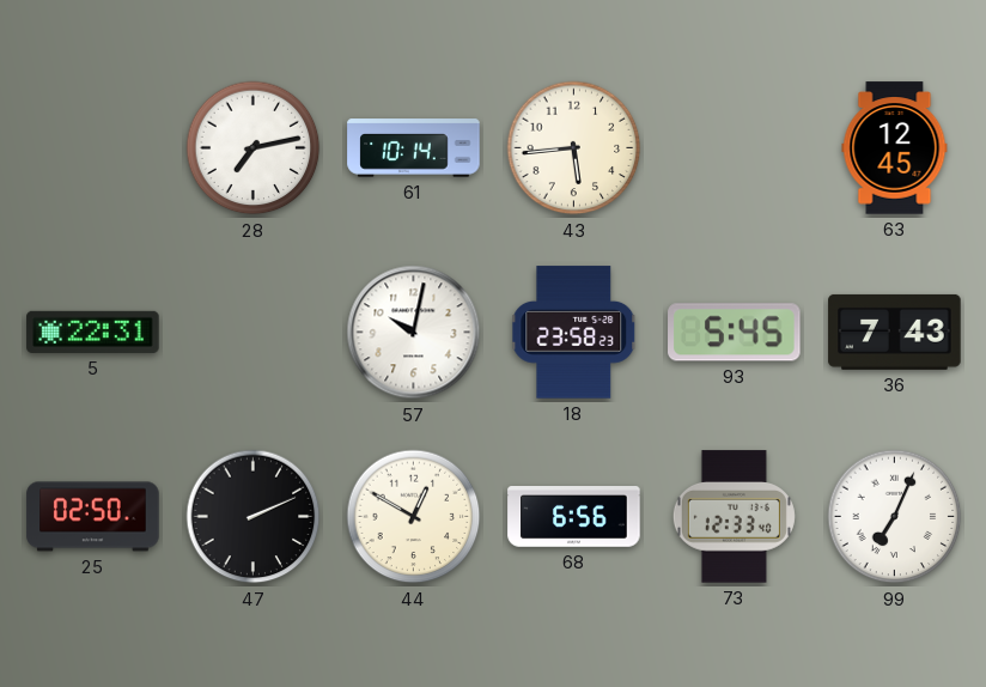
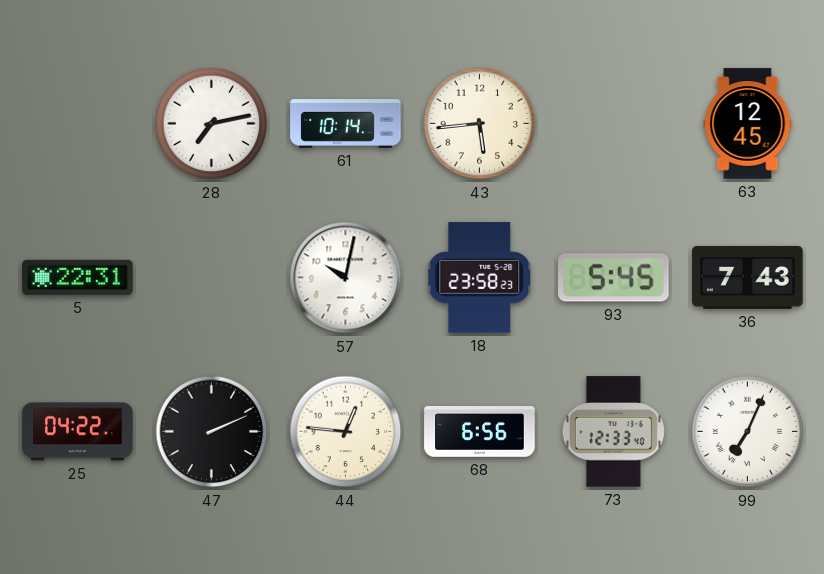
25: 02:50 -> 04:22
44: 12:50 -> 12:46
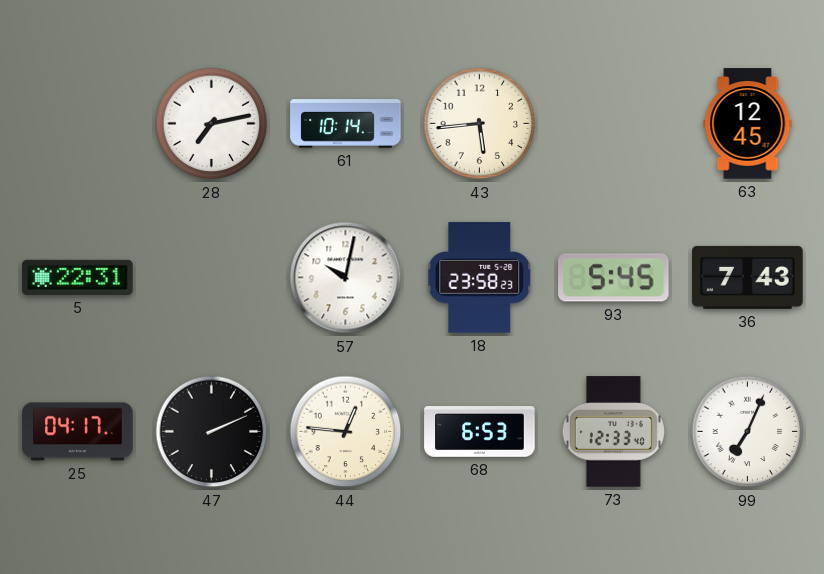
25: 04:22 -> 04:17
68: 6:56 -> 6:53
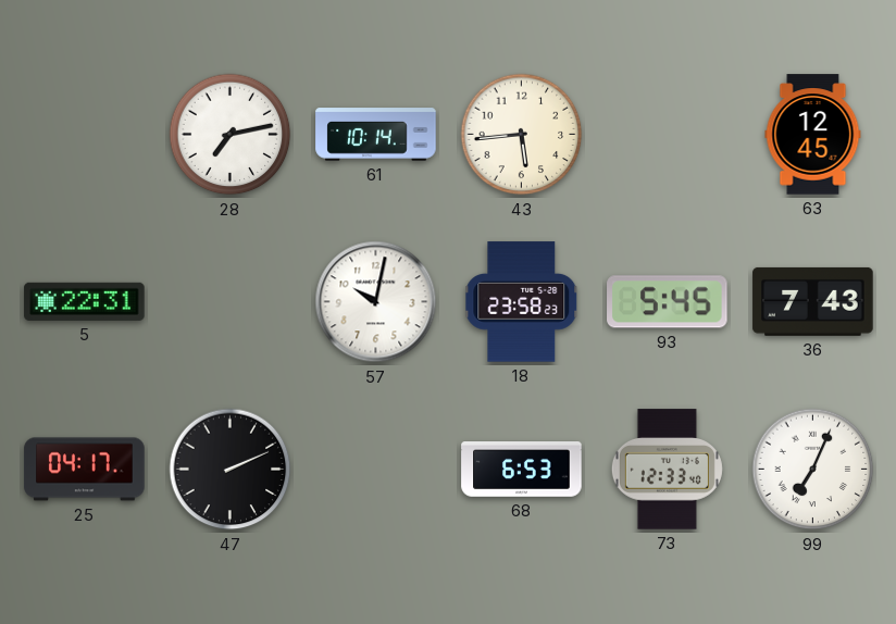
44: 12:46 -> none
